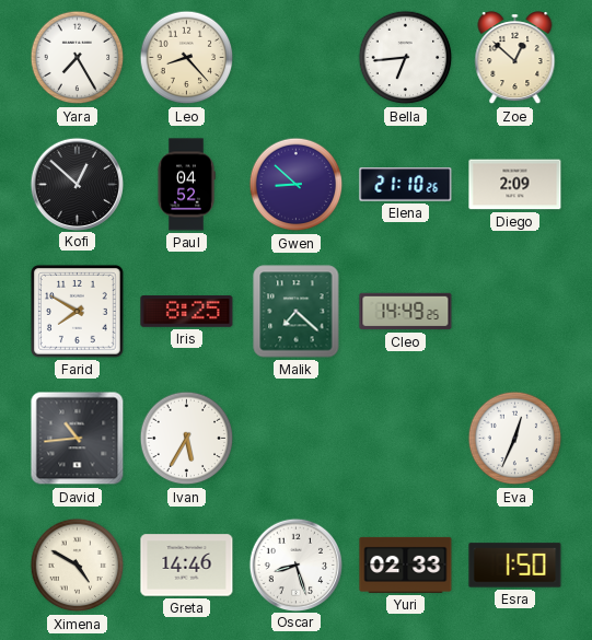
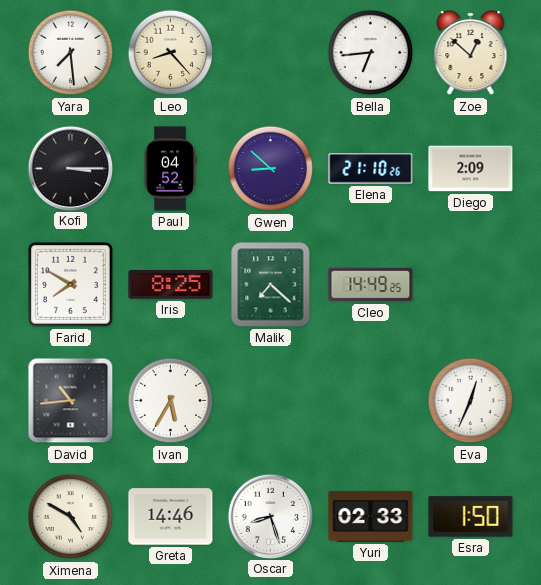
Yara: 7:25 -> 7:29
Kofi: 12:52 -> 3:15
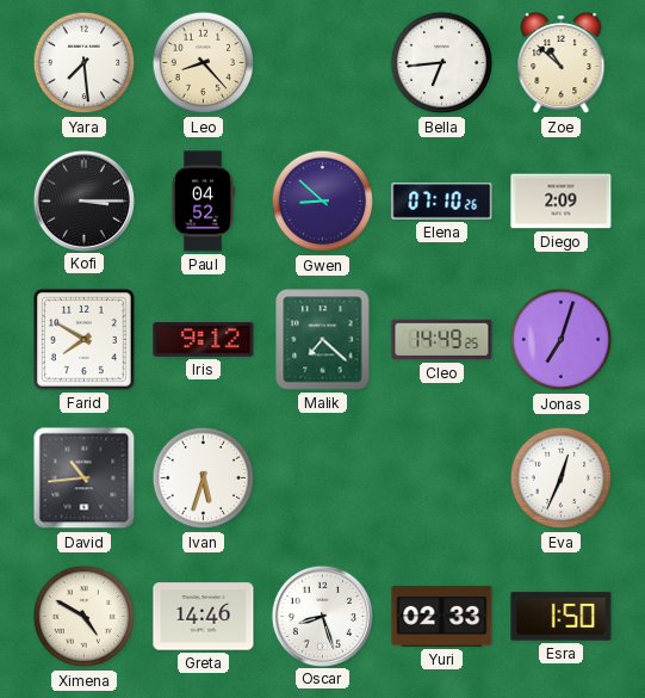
Zoe: 12:52 -> 10:52
Elena: 21:10 -> 07:10
Iris: 8:25 -> 9:12
Jonas: none -> 7:03
Ivan: 5:35 -> 5:33
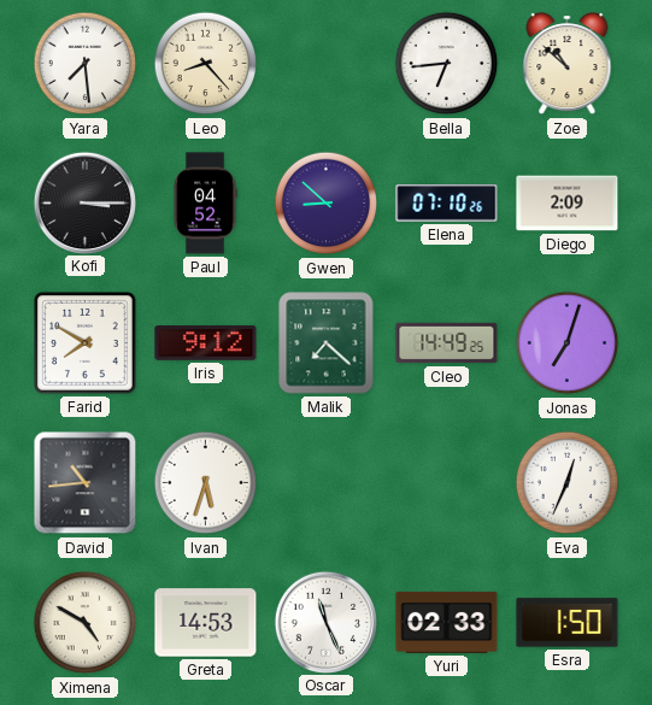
Greta: 14:46 -> 14:53
Oscar: 8:27 -> 11:26
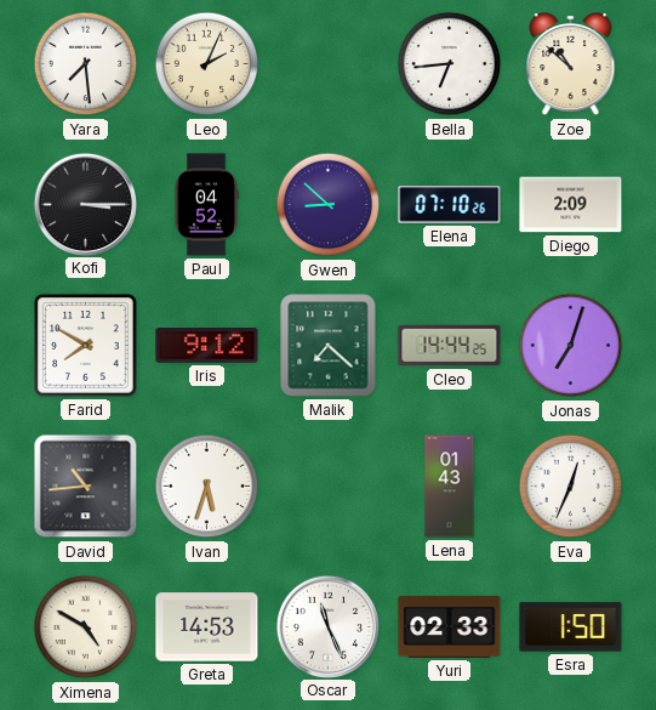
Leo: 8:23 -> 2:04
Cleo: 14:49 -> 14:44
Lena: none -> 01:43
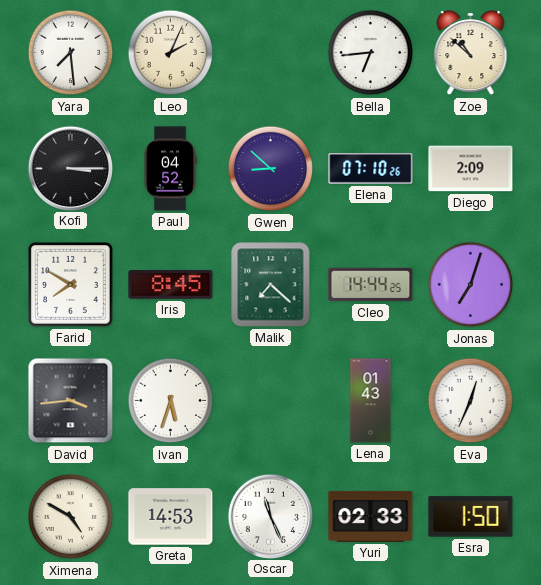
Iris: 9:12 -> 8:45
David: 10:44 -> 3:44
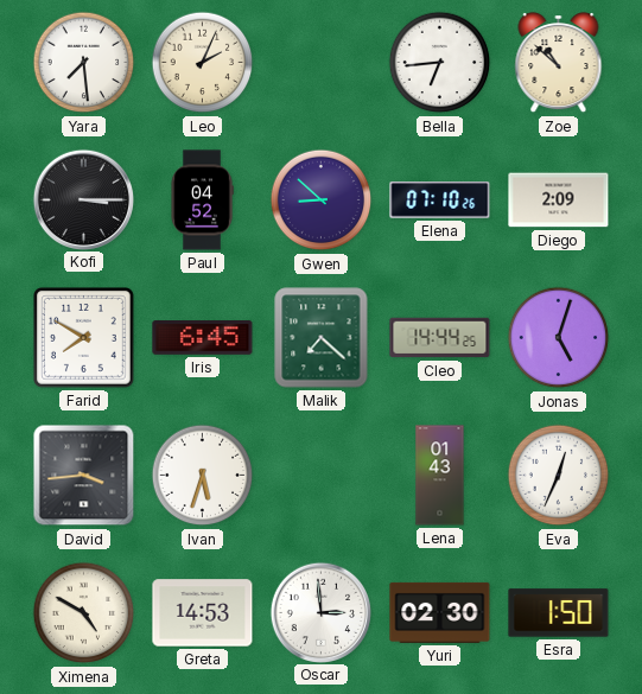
Iris: 8:45 -> 6:45
Jonas: 7:03 -> 5:03
Oscar: 11:26 -> 2:59
Yuri: 02:33 -> 02:30
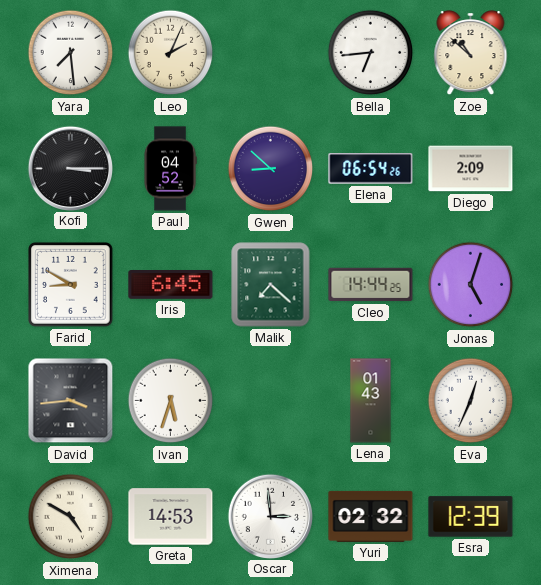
Elena: 07:10 -> 06:54
Farid: 7:50 -> 8:50
Yuri: 02:30 -> 02:32
Esra: 1:50 -> 12:39
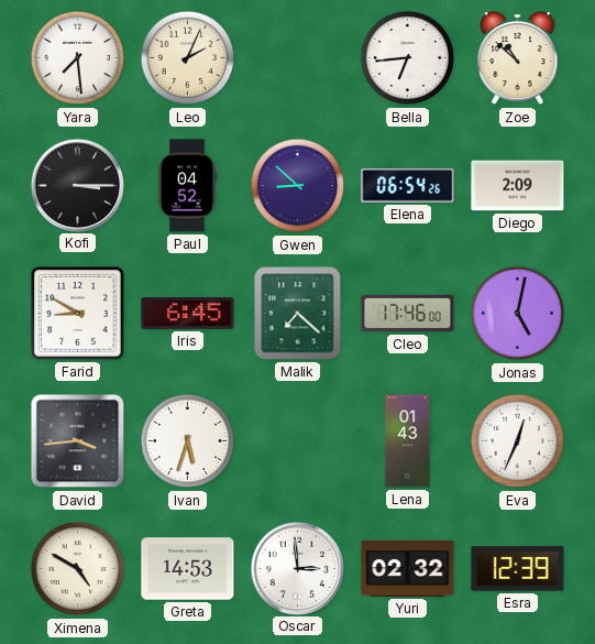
Cleo: 14:44 -> 17:46
Jonas: 5:03 -> 5:02
